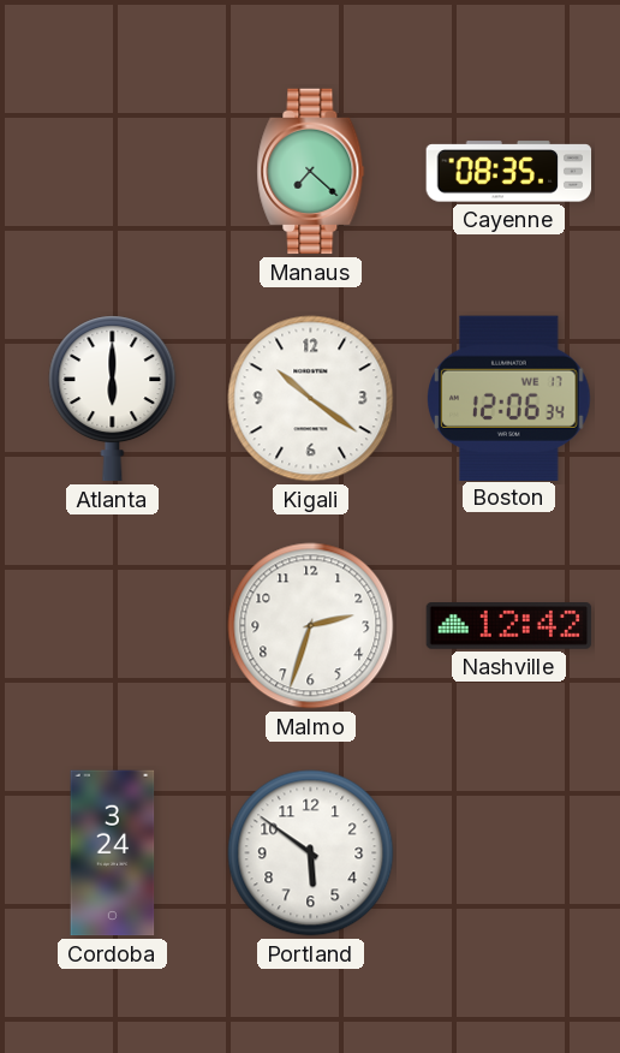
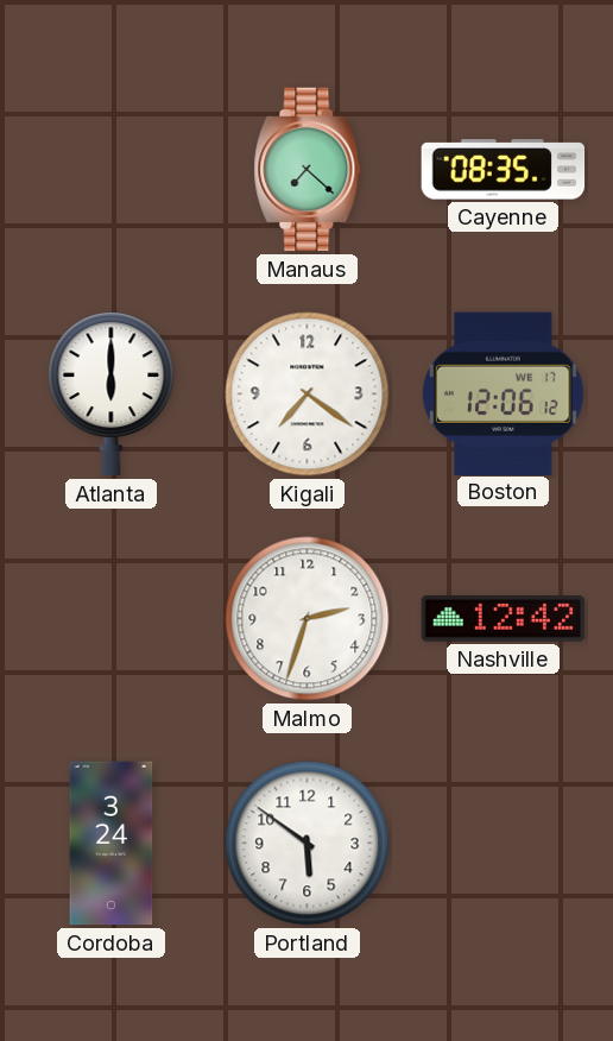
Kigali: 10:21 -> 7:21
Boston: 12:06:34 -> 12:06:12
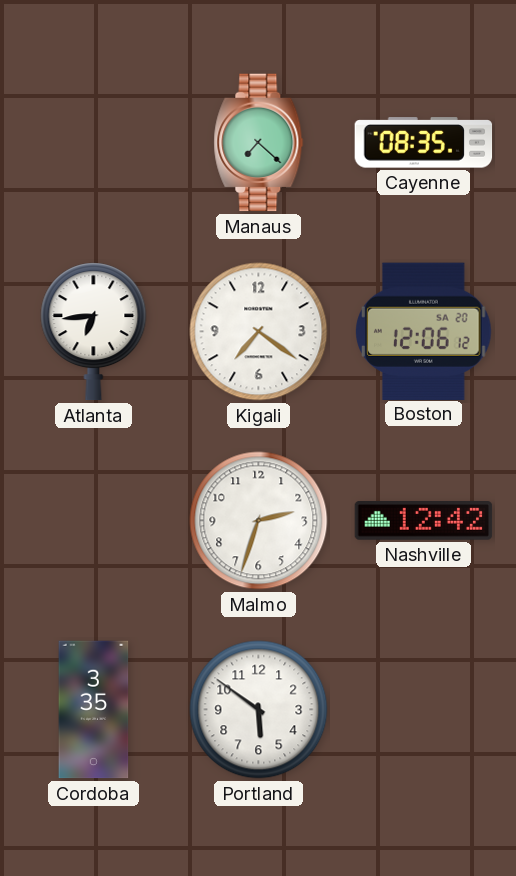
Atlanta: 6:00 -> 6:44
Boston date: WE 17 -> SA 20
Cordoba: 3:24 -> 3:35
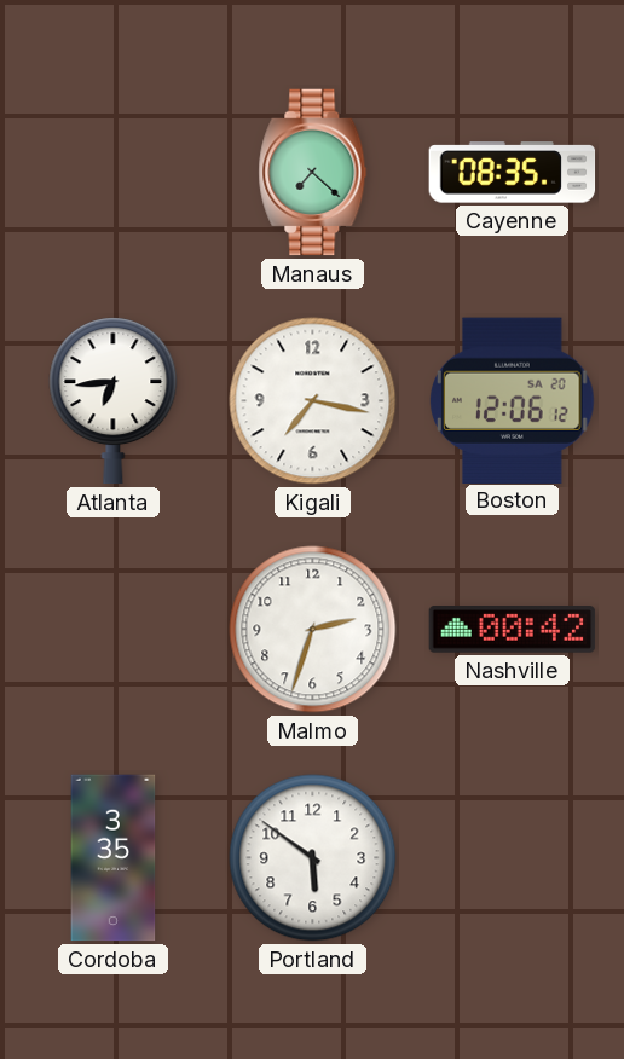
Kigali: 7:21 -> 7:17
Nashville: 12:42 -> 00:42
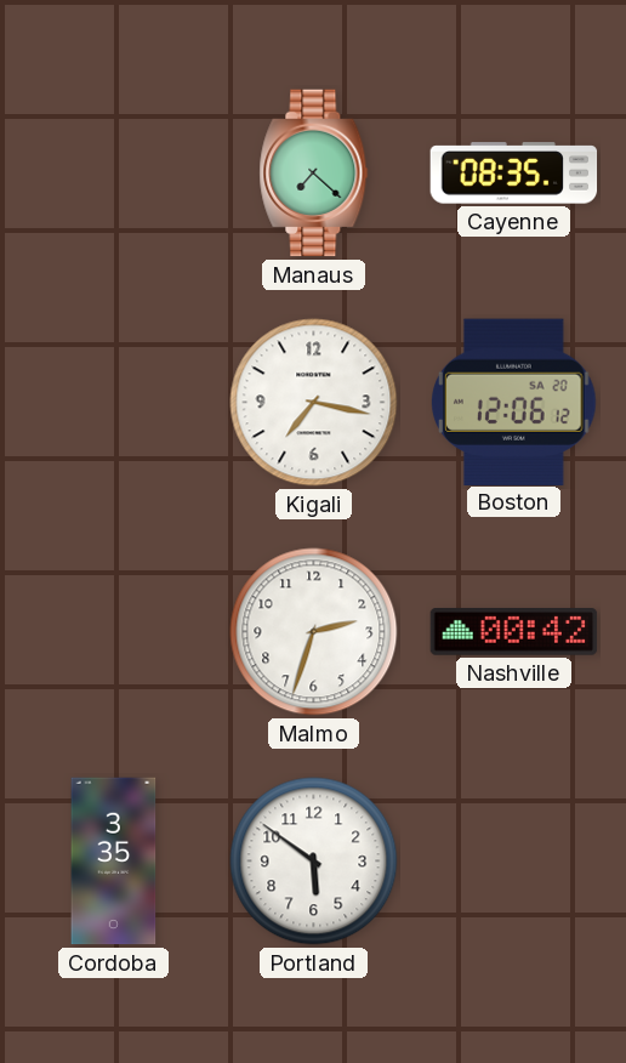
Atlanta: 6:44 -> none
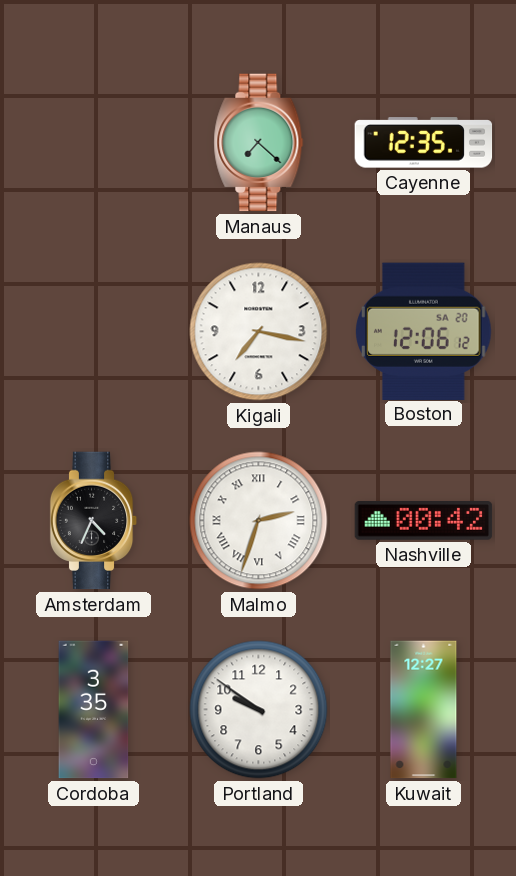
Cayenne: 08:35 -> 12:35
Amsterdam: none -> 4:34
Malmo numerals: Arabic -> Roman
Portland: 5:51 -> 9:51
Kuwait: none -> 12:27
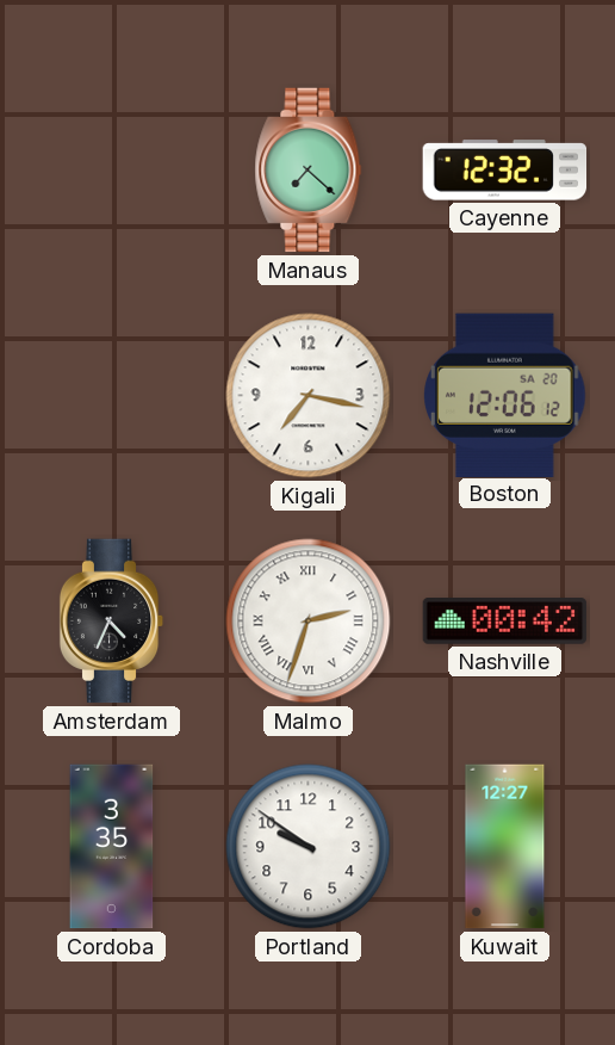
Cayenne: 12:35 -> 12:32
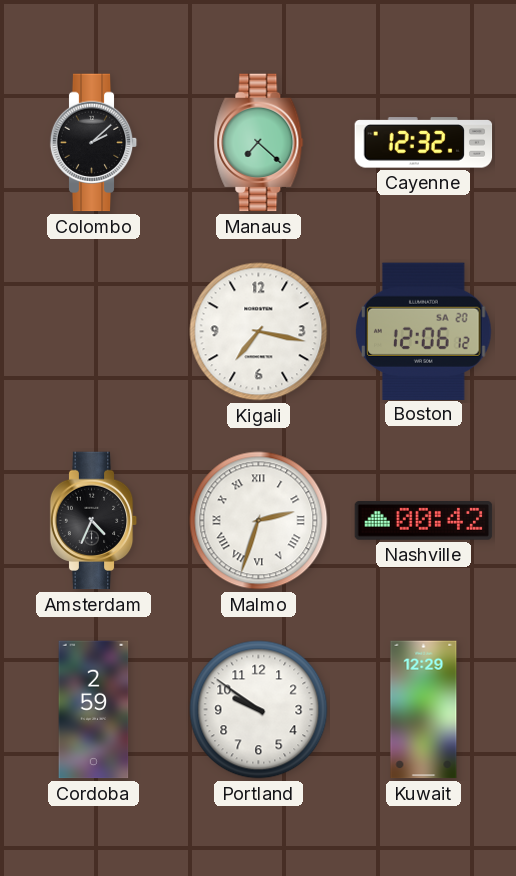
Colombo: none -> 2:08
Cordoba: 3:35 -> 2:59
Kuwait: 12:27 -> 12:29
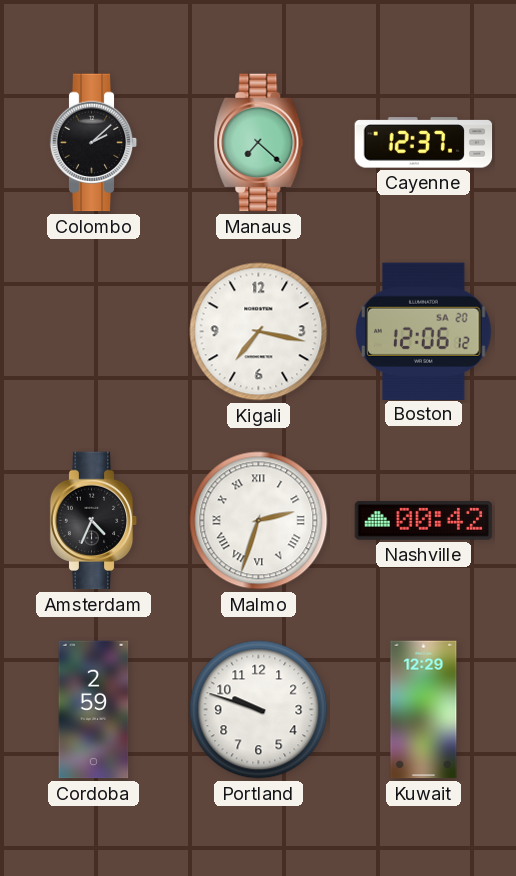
Cayenne: 12:32 -> 12:37
Portland: 9:51 -> 9:48
